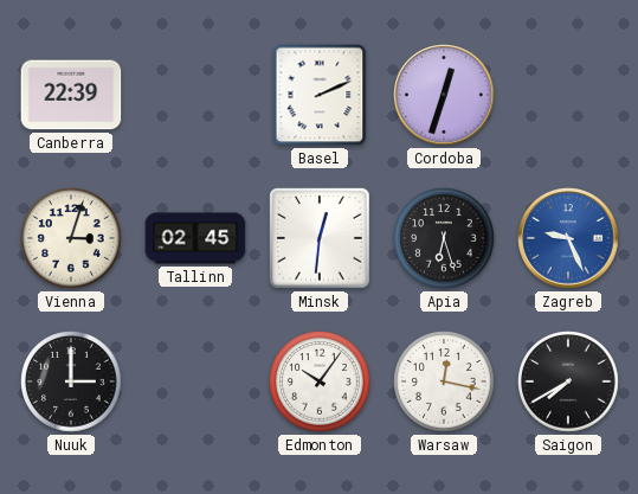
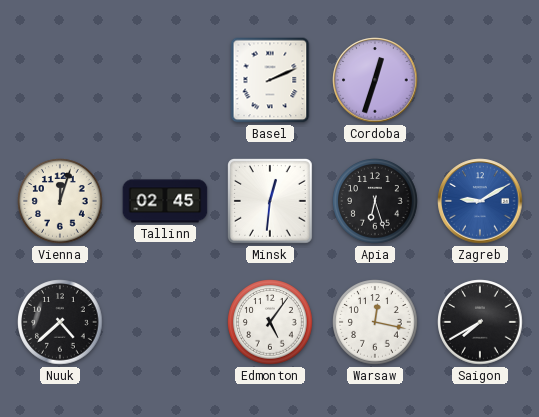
Canberra: 22:39 -> none
Vienna: 3:03 -> 12:03
Zagreb: 9:26 -> 9:10
Nuuk: 3:00 -> 4:38
Edmonton: 10:06 -> 5:06
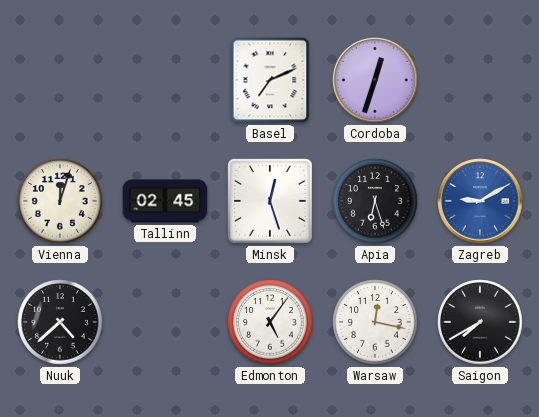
Basel: 2:11 -> 7:11
Minsk: 12:31 -> 12:27
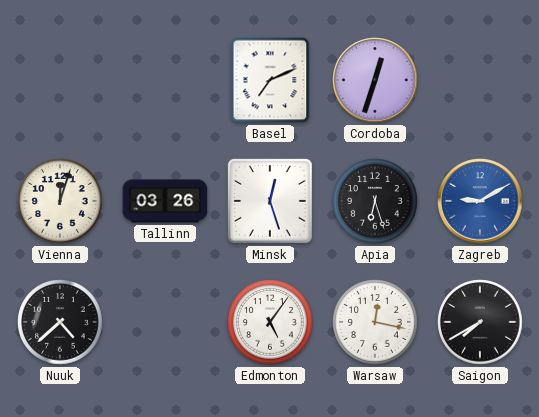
Tallinn: 02:45 -> 03:26
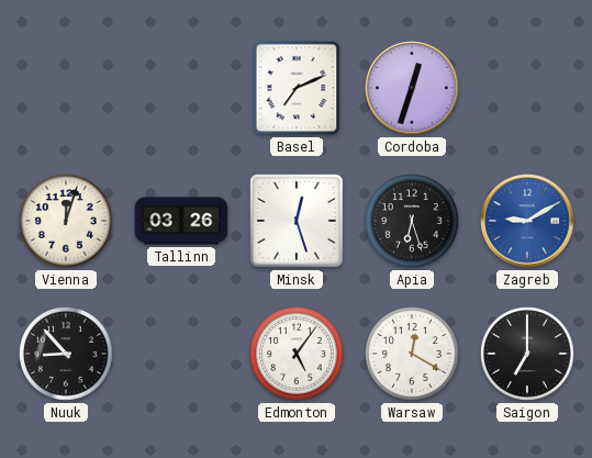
Nuuk: 4:38 -> 8:53
Warsaw: 12:17 -> 12:20
Saigon: 7:40 -> 7:00
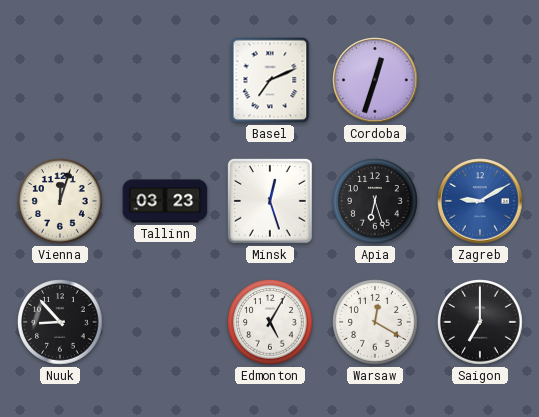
Tallinn: 03:26 -> 03:23
Edmonton: 5:06 -> 5:05
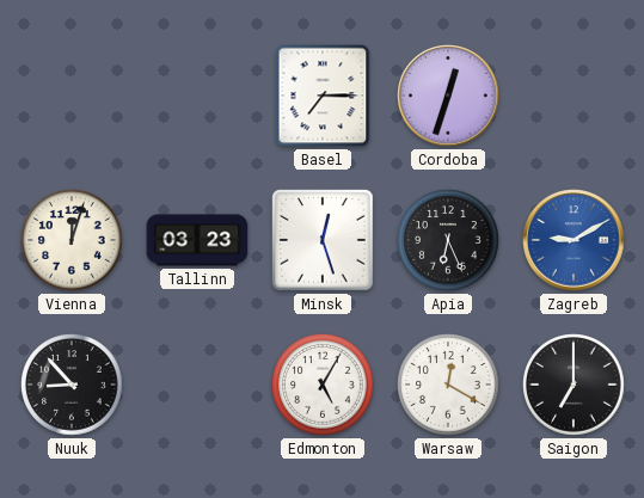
Basel: 7:11 -> 7:15
Apia: 6:27 -> 6:26
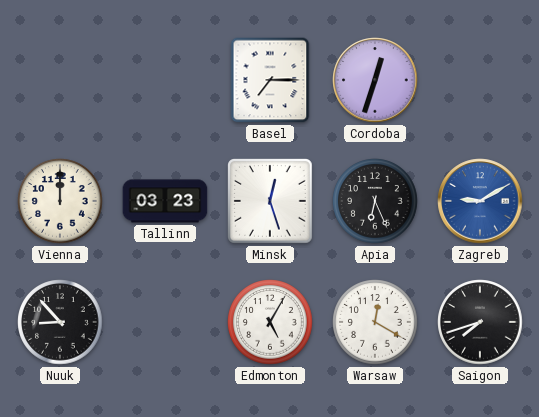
Vienna: 12:03 -> 12:00
Saigon: 7:00 -> 7:42
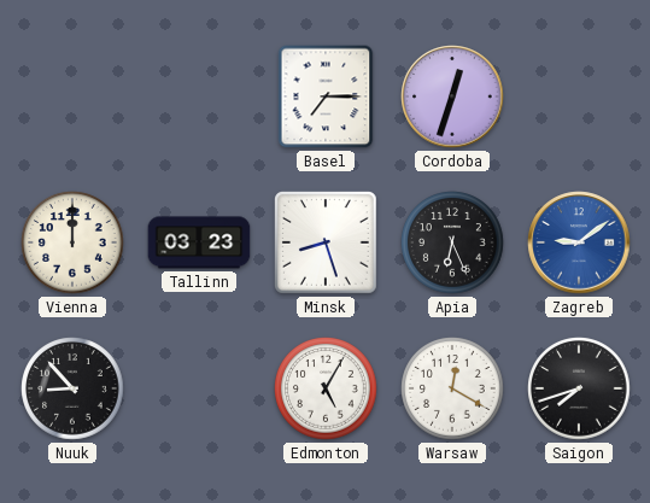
Minsk: 12:27 -> 8:27
Zagreb: 9:10 -> 9:09
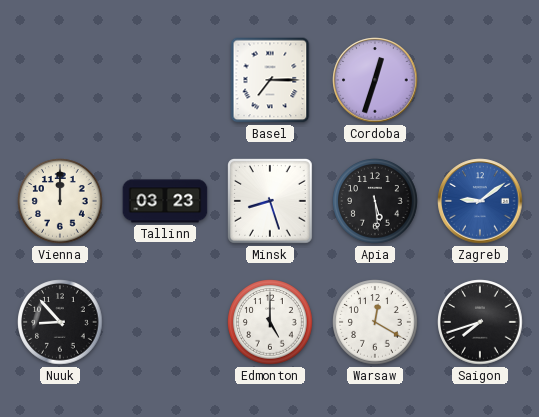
Apia: 6:26 -> 5:29
Edmonton: 5:05 -> 5:00
